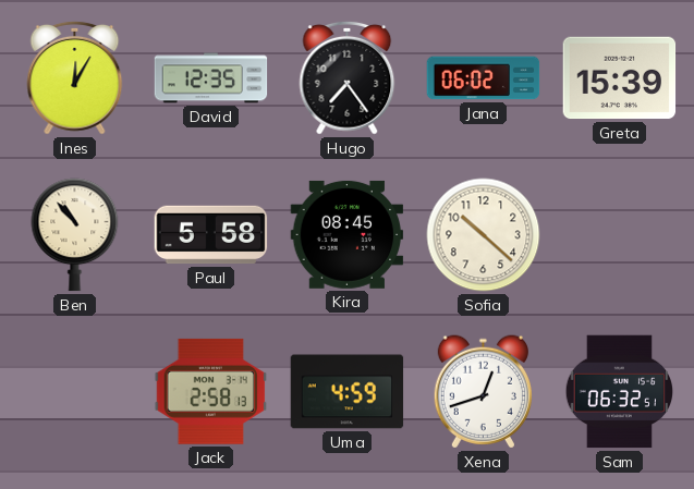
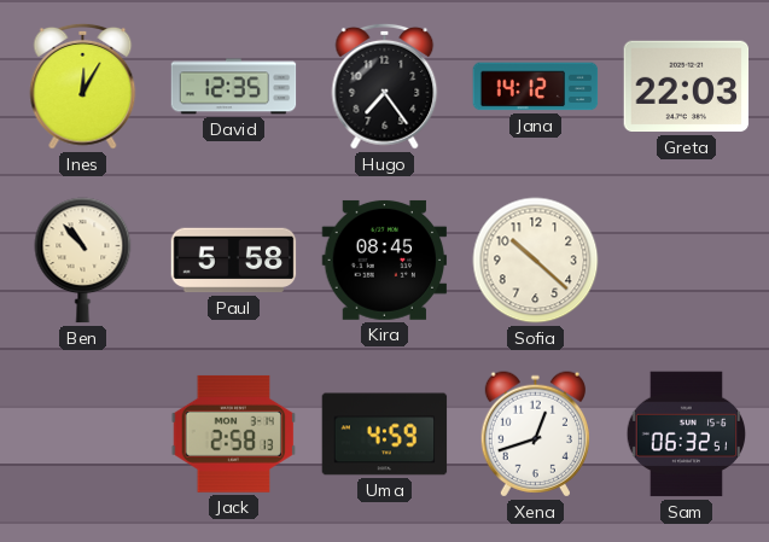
Jana: 06:02 -> 14:12
Greta: 15:39 -> 22:03
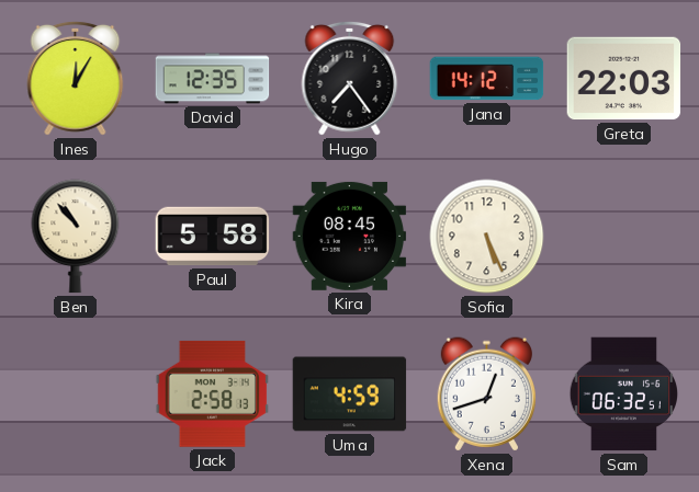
Sofia: 10:22 -> 5:26
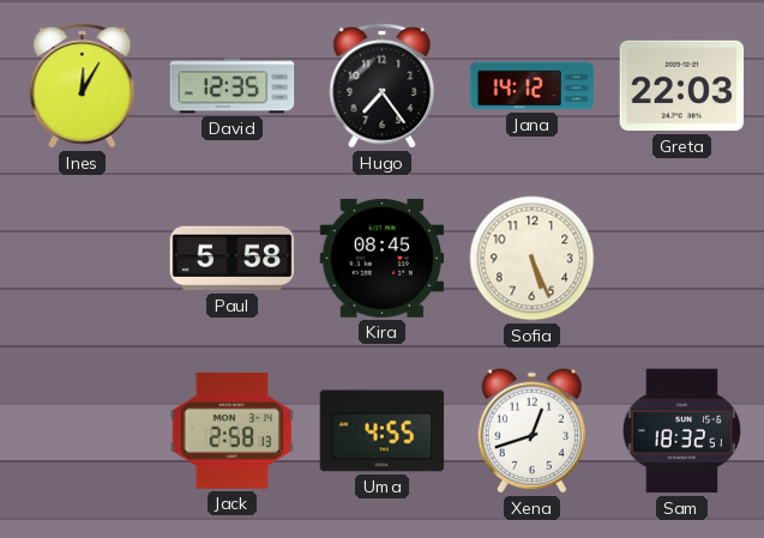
Ben: 10:53 -> none
Uma: 4:59 -> 4:55
Sam: 06:32 -> 18:32
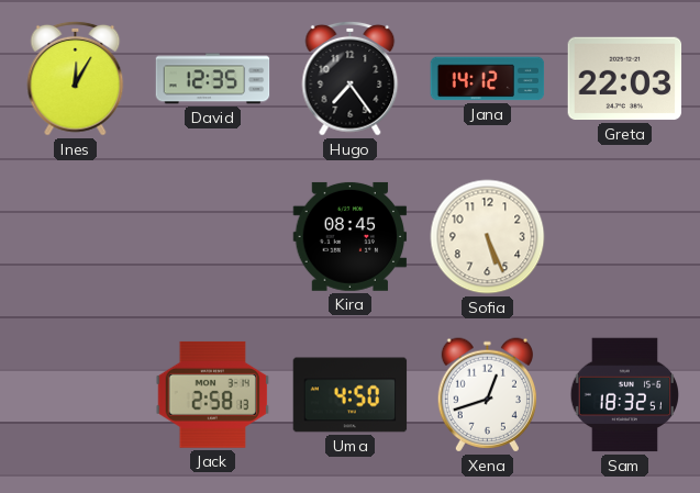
Paul: 5:58 -> none
Uma: 4:55 -> 4:50
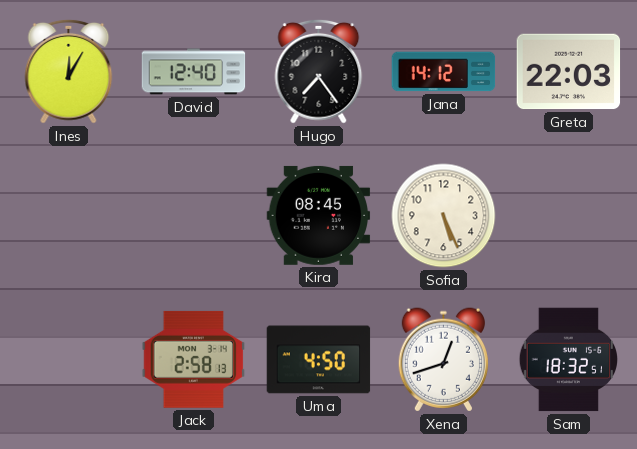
David: 12:35 -> 12:40
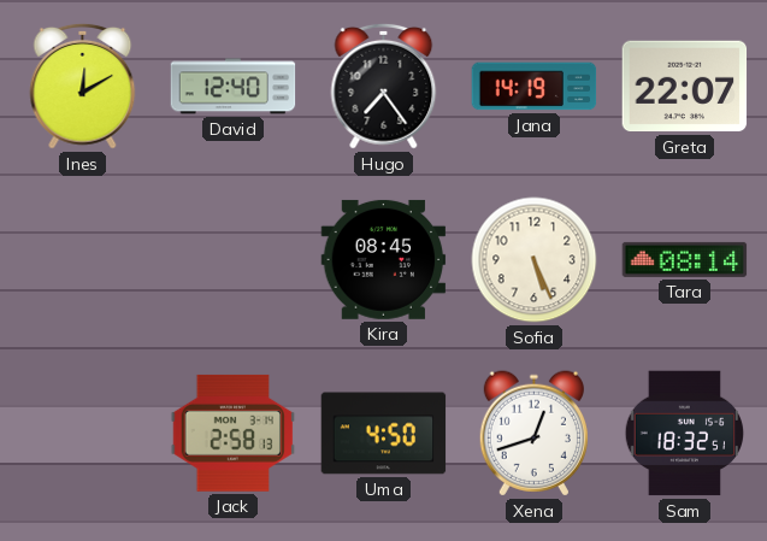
Ines: 12:05 -> 12:10
Jana: 14:12 -> 14:19
Greta: 22:03 -> 22:07
Tara: none -> 08:14
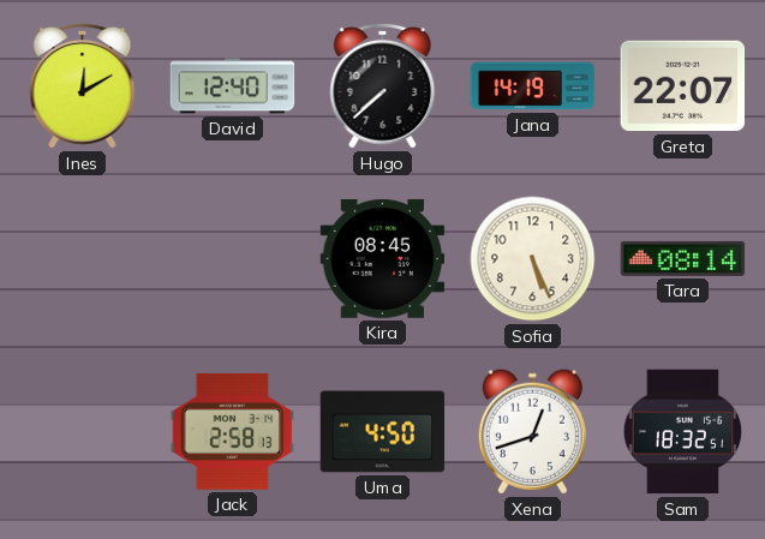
Hugo: 7:24 -> 7:38
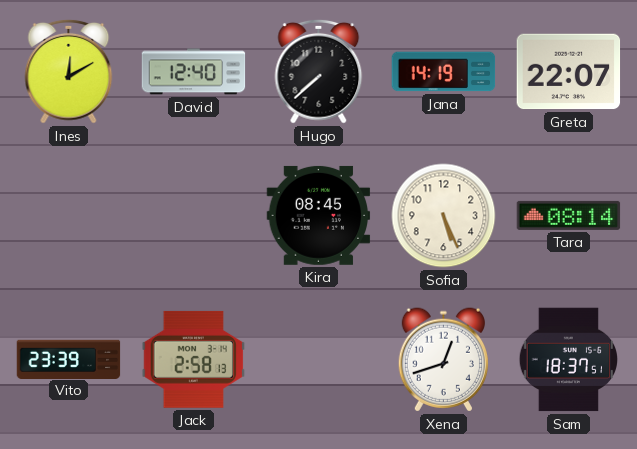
Vito: none -> 23:39
Uma: 4:50 -> none
Sam: 18:32 -> 18:37
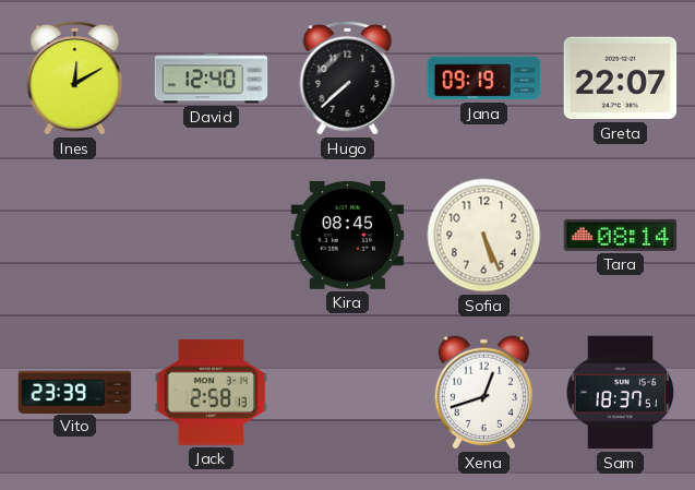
Jana: 14:19 -> 09:19
